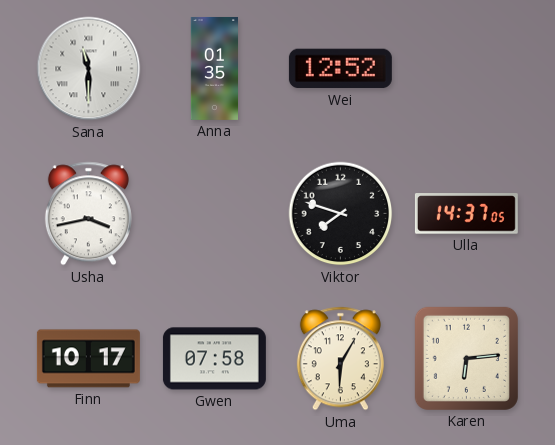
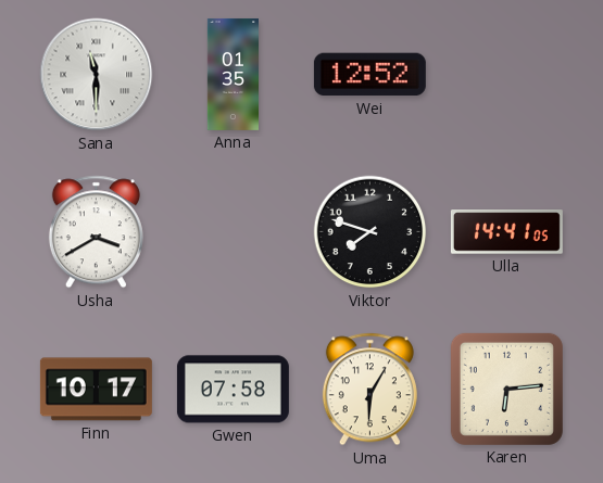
Usha: 3:43 -> 3:40
Ulla: 14:37 -> 14:41
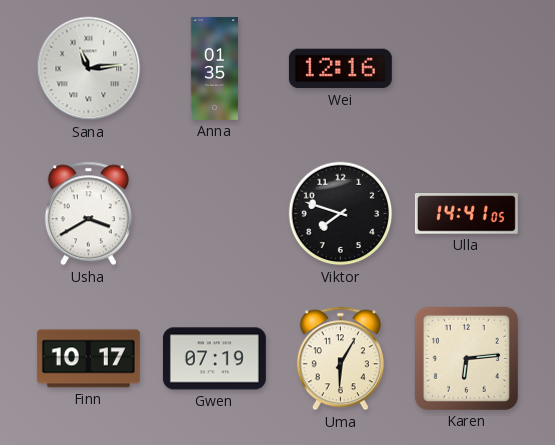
Sana: 11:30 -> 11:14
Wei: 12:52 -> 12:16
Gwen: 07:58 -> 07:19
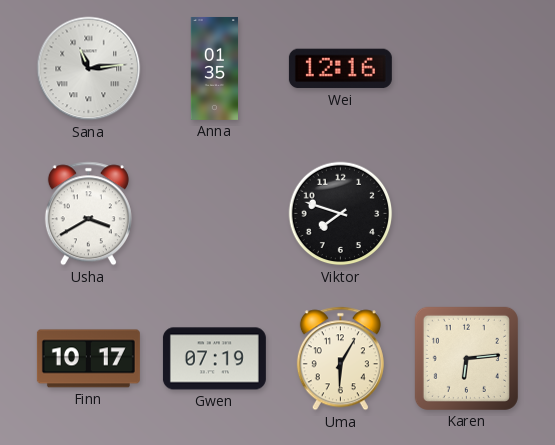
Ulla: 14:41 -> none
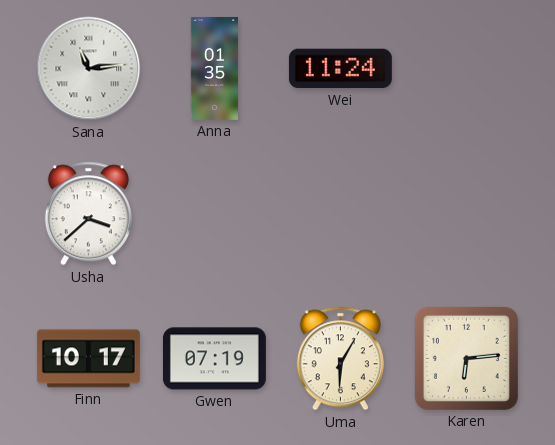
Wei: 12:16 -> 11:24
Usha: 3:40 -> 3:38
Viktor: 7:48 -> none
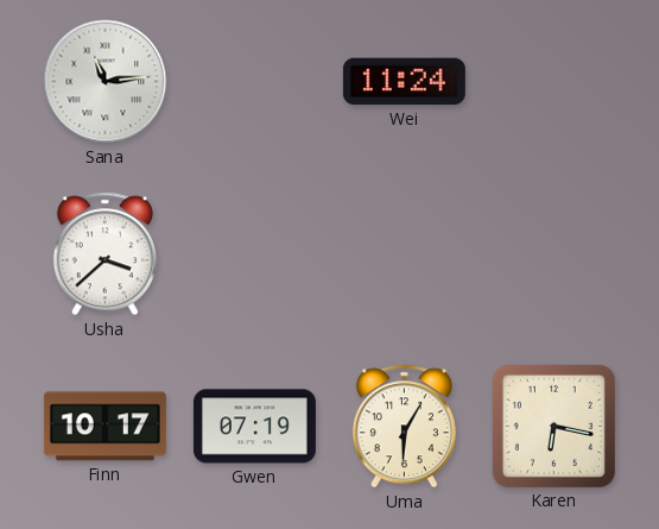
Anna: 01:35 -> none
Karen: 6:14 -> 6:17
